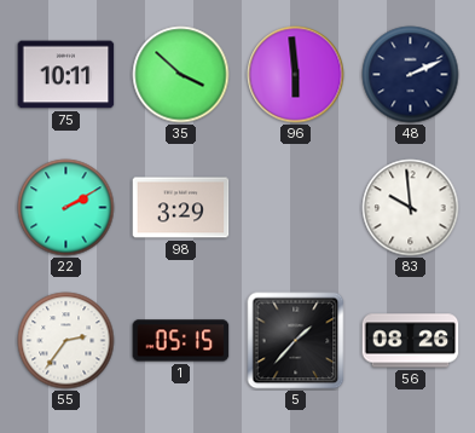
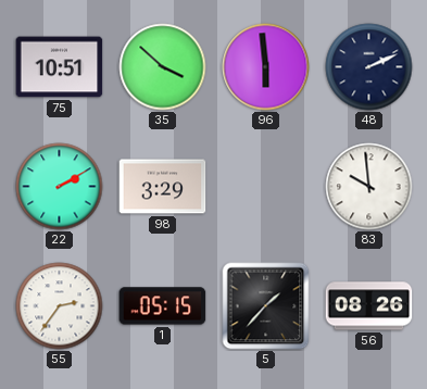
75: 10:11 -> 10:51
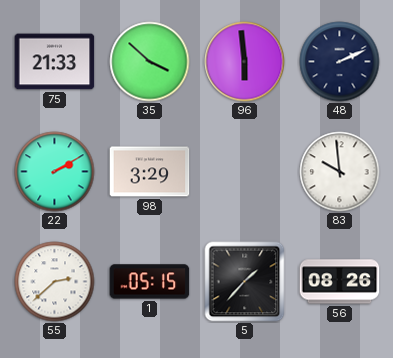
75: 10:51 -> 21:33
55: 2:36 -> 2:38
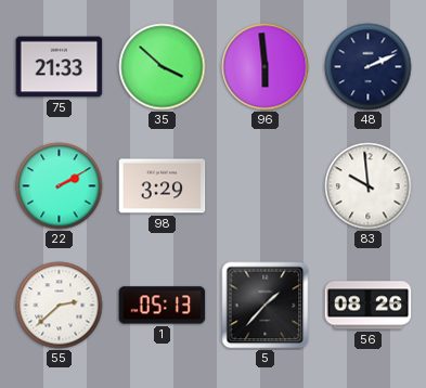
1: 05:15 -> 05:13
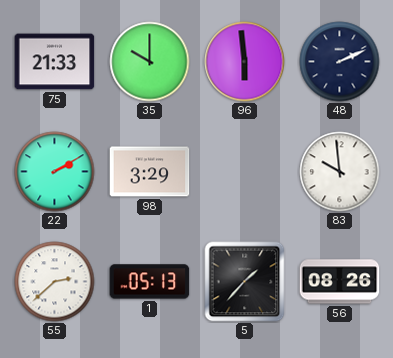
35: 3:52 -> 10:00
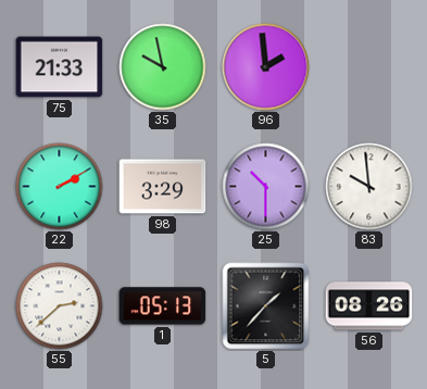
35: 10:00 -> 9:58
96: 5:59 -> 1:59
48: 2:11 -> none
25: none -> 10:30
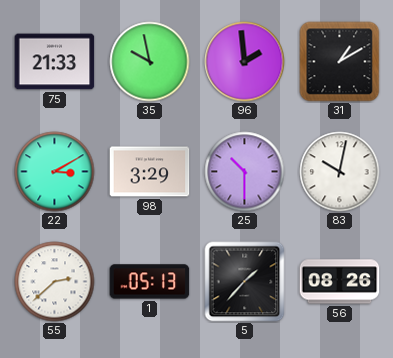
31: none -> 1:10
22: 2:10 -> 3:10
83: 9:59 -> 10:02
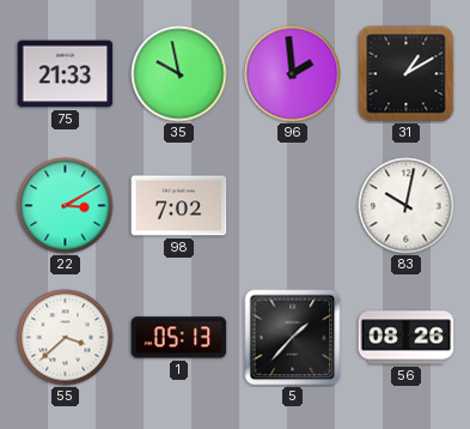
98: 3:29 -> 7:02
25: 10:30 -> none
55: 2:38 -> 3:38
